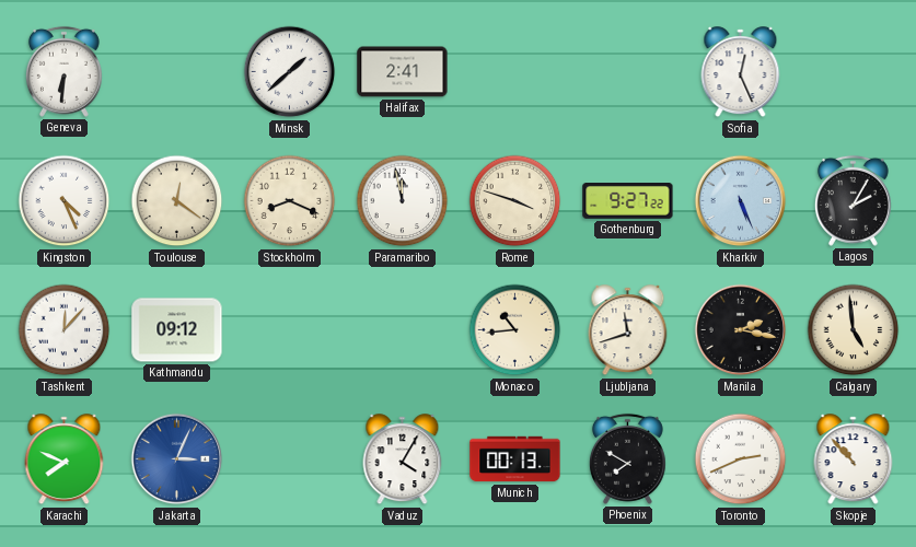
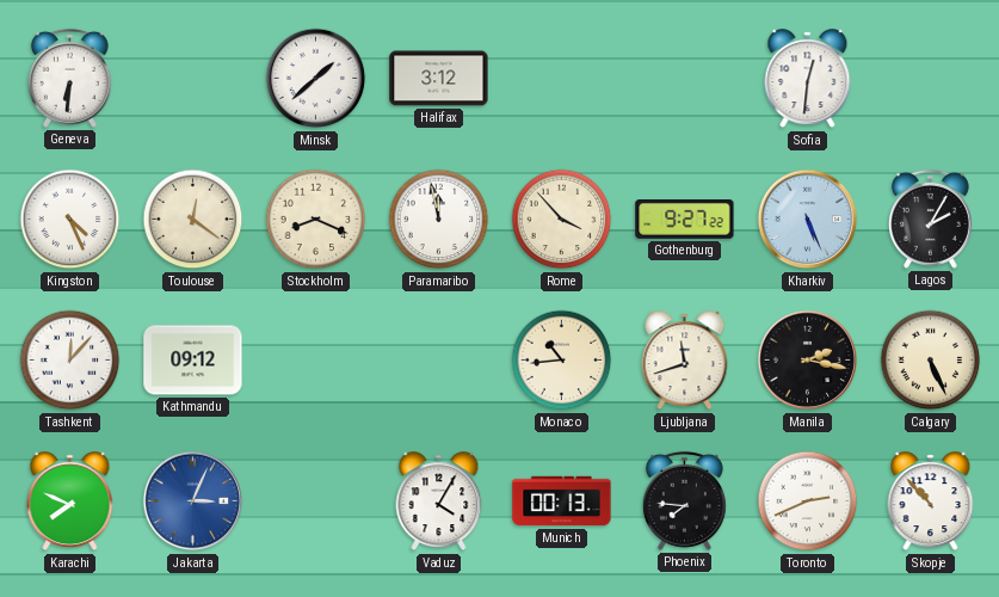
Halifax: 2:41 -> 3:12
Sofia: 12:26 -> 12:31
Rome: 3:48 -> 3:53
Calgary: 4:59 -> 5:26
Phoenix: 7:50 -> 7:46
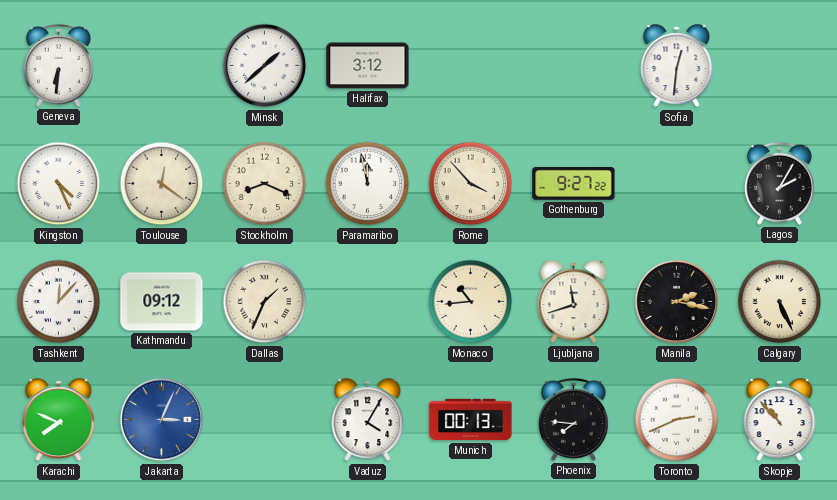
Kharkiv: 5:26 -> none
Dallas: none -> 1:34
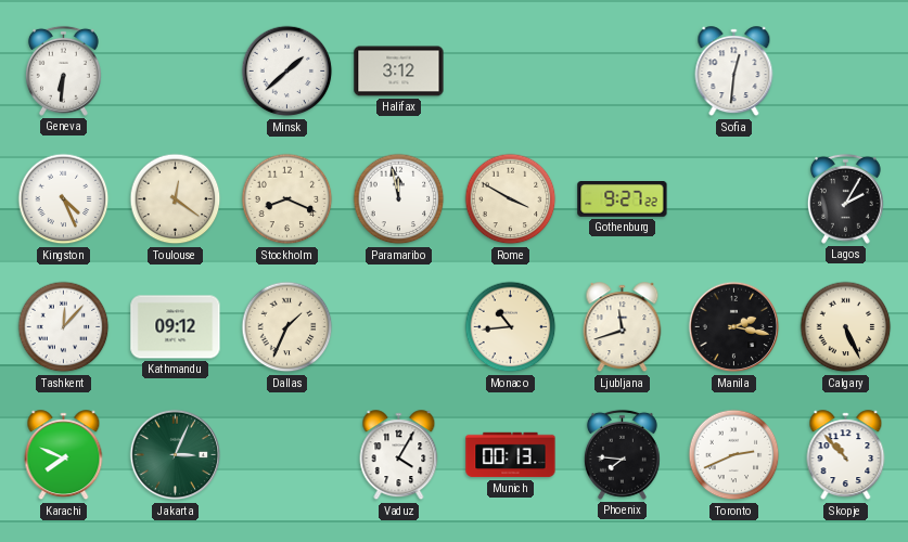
Rome: 3:53 -> 3:50
Jakarta dial: blue -> green
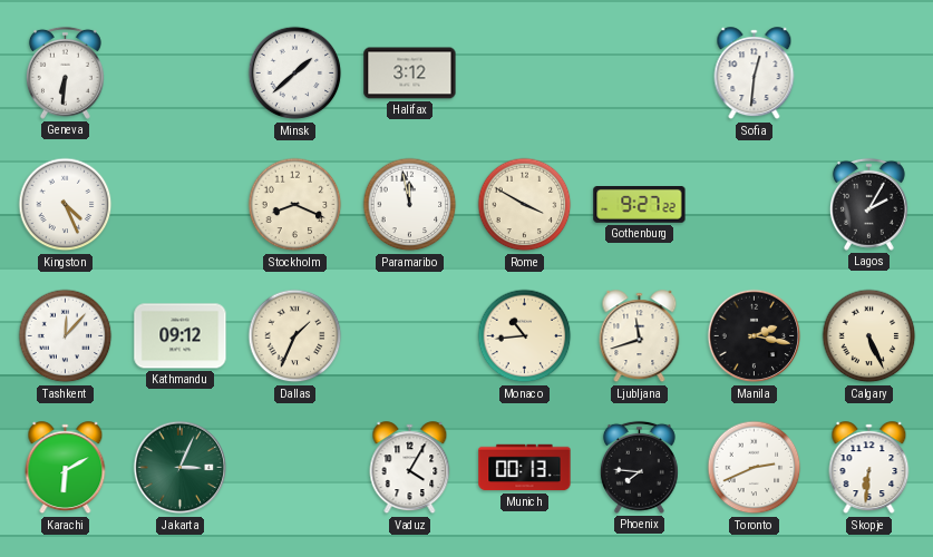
Toulouse: 12:21 -> none
Karachi: 7:49 -> 6:10
Skopje: 10:53 -> 6:31
